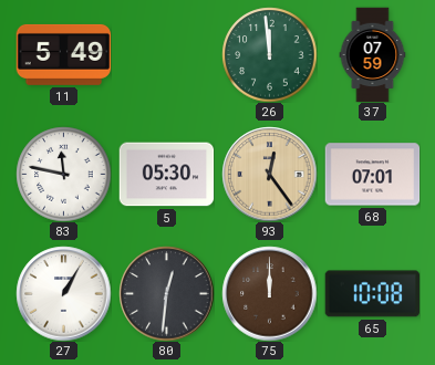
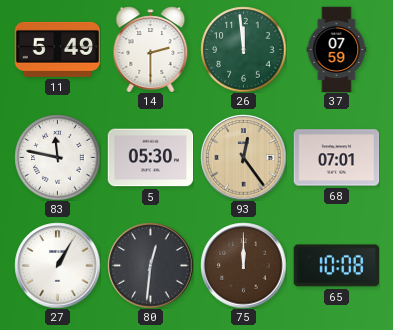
14: none -> 2:30
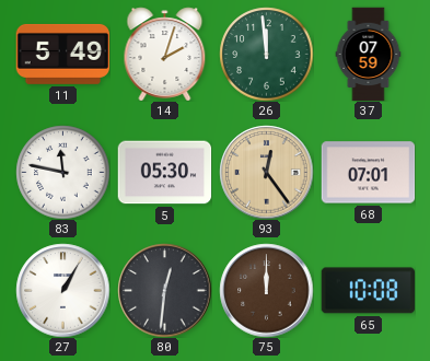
14: 2:30 -> 2:03
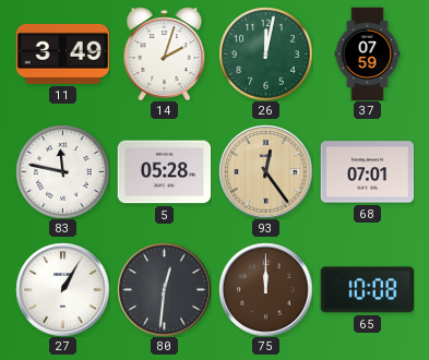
11: 5:49 -> 3:49
26: 11:59 -> 12:02
5: 05:30 -> 05:28
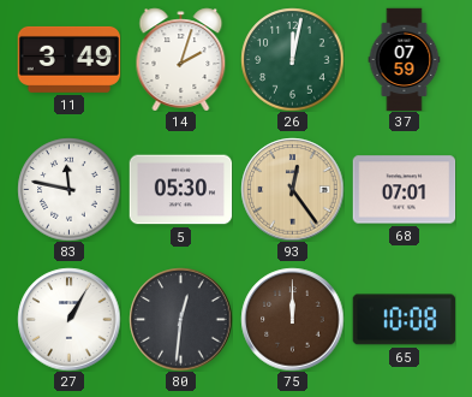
5: 05:28 -> 05:30
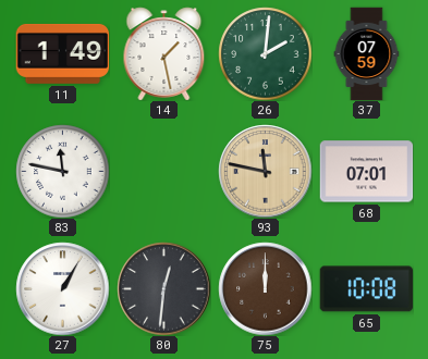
11: 3:49 -> 1:49
14: 2:03 -> 1:28
26: 12:02 -> 2:01
5: 05:30 -> none
93: 12:24 -> 11:47
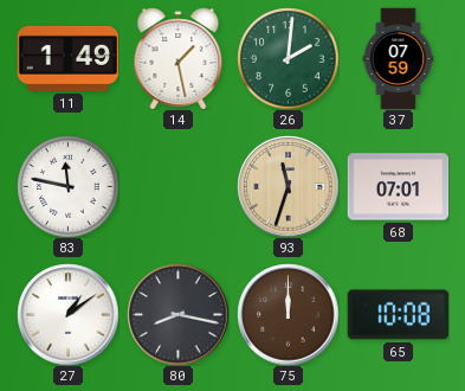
93: 11:47 -> 11:33
27: 1:05 -> 1:09
80: 12:31 -> 8:17
